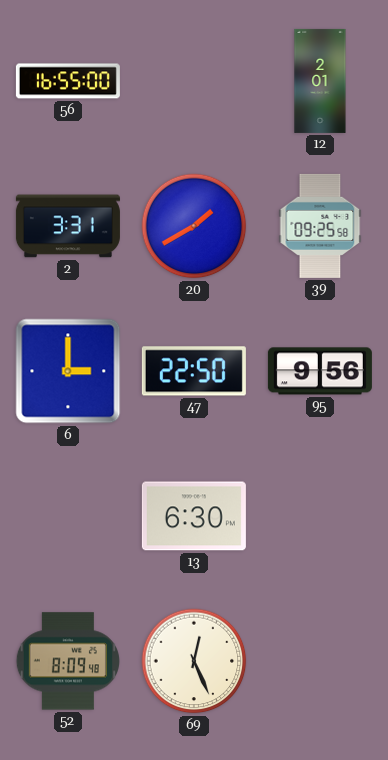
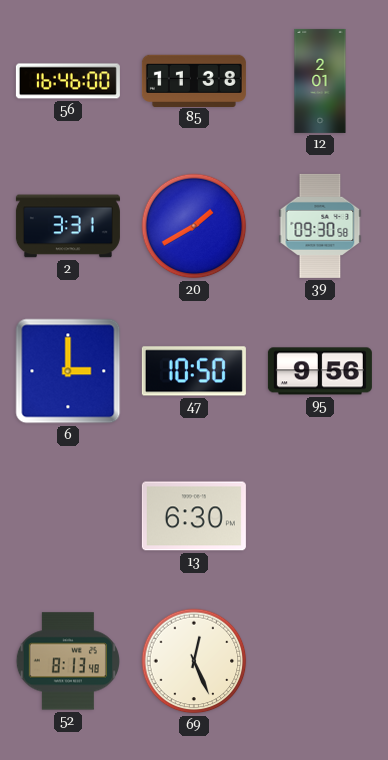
56: 16:55 -> 16:46
85: none -> 11:38
39: 09:25 -> 09:30
47: 22:50 -> 10:50
52: 8:09 -> 8:13
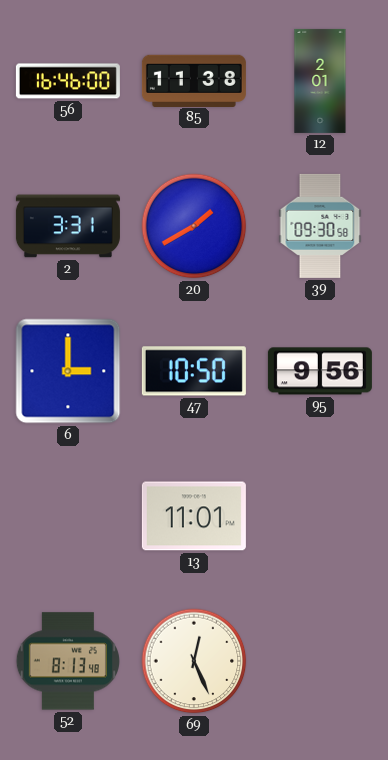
13: 6:30 -> 11:01
